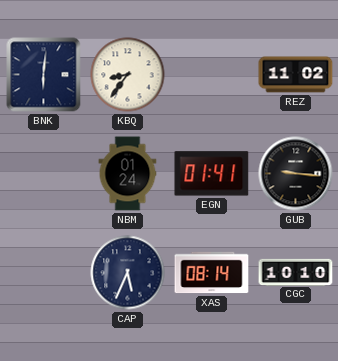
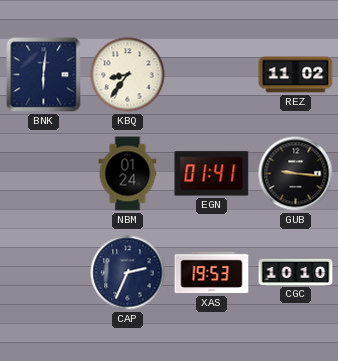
CAP: 5:34 -> 2:34
XAS: 08:14 -> 19:53
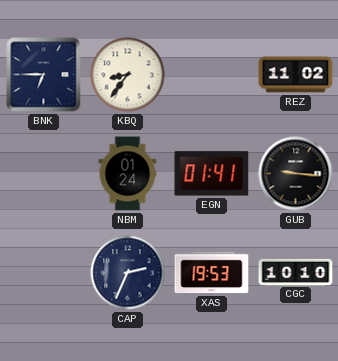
BNK: 6:01 -> 6:45
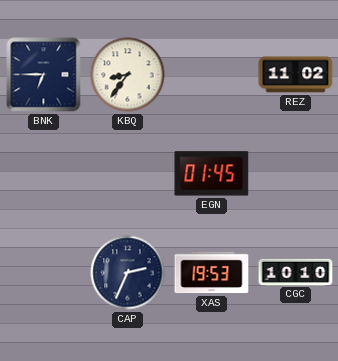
NBM: 01:24 -> none
EGN: 01:41 -> 01:45
GUB: 9:16 -> none
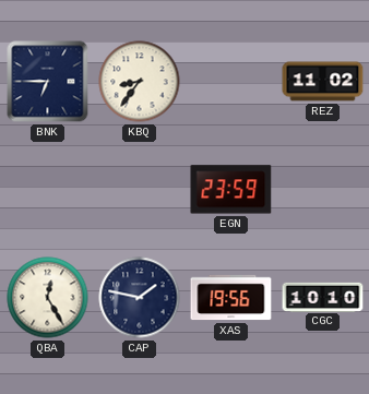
EGN: 01:45 -> 23:59
QBA: none -> 12:25
CAP: 2:34 -> 1:47
XAS: 19:53 -> 19:56
